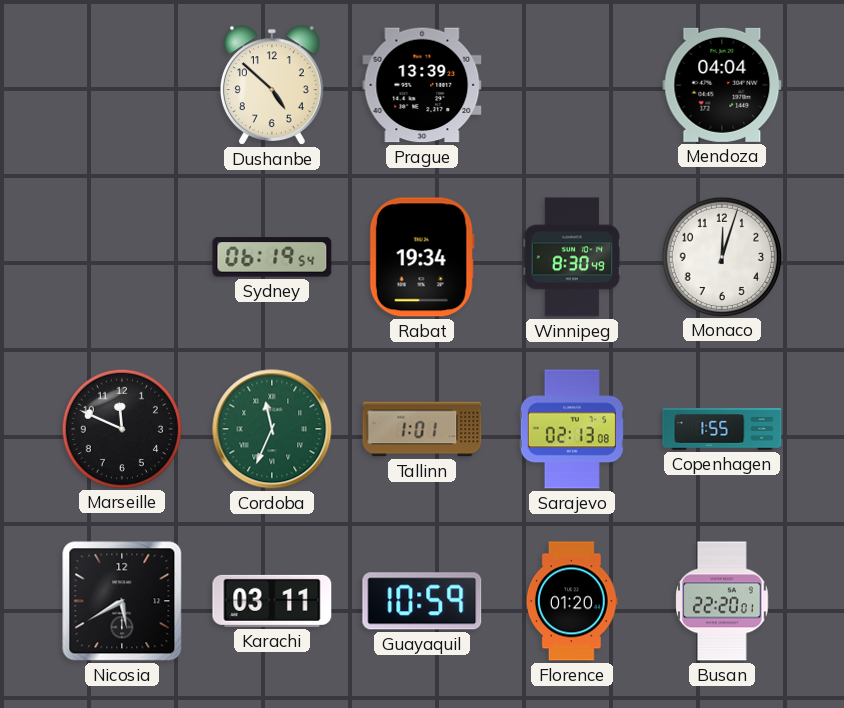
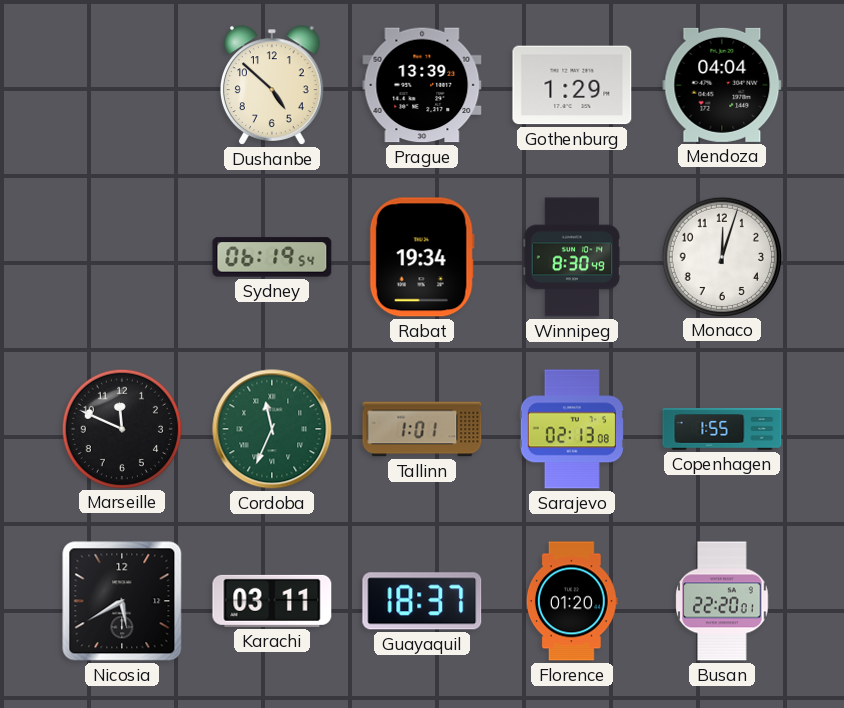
Gothenburg: none -> 1:29
Guayaquil: 10:59 -> 18:37
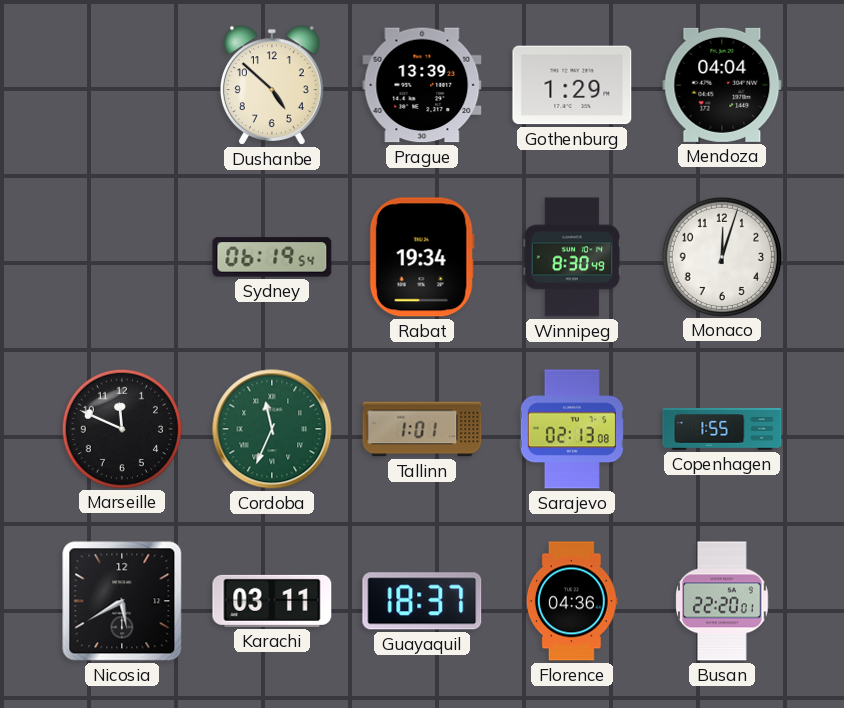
Florence: 01:20 -> 04:36
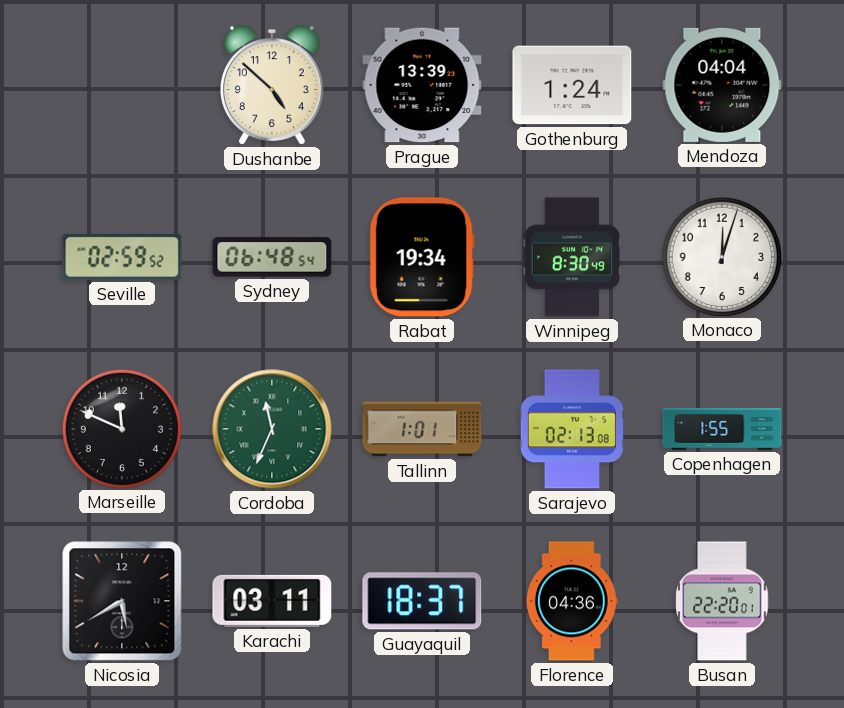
Gothenburg: 1:29 -> 1:24
Seville: none -> 02:59
Sydney: 06:19 -> 06:48
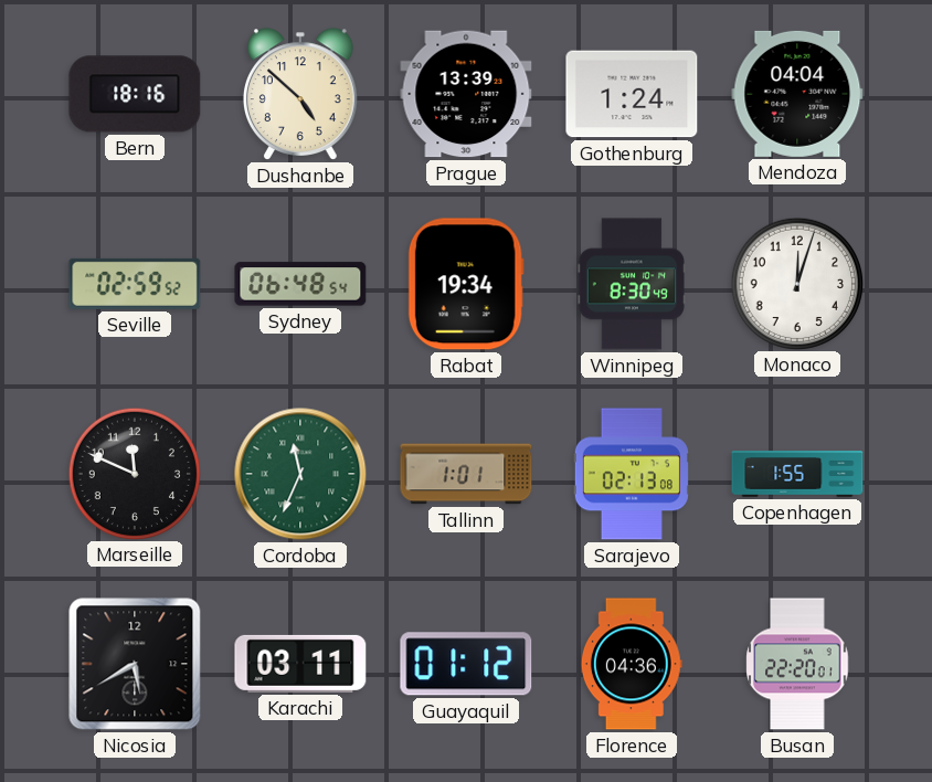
Bern: none -> 18:16
Guayaquil: 18:37 -> 01:12
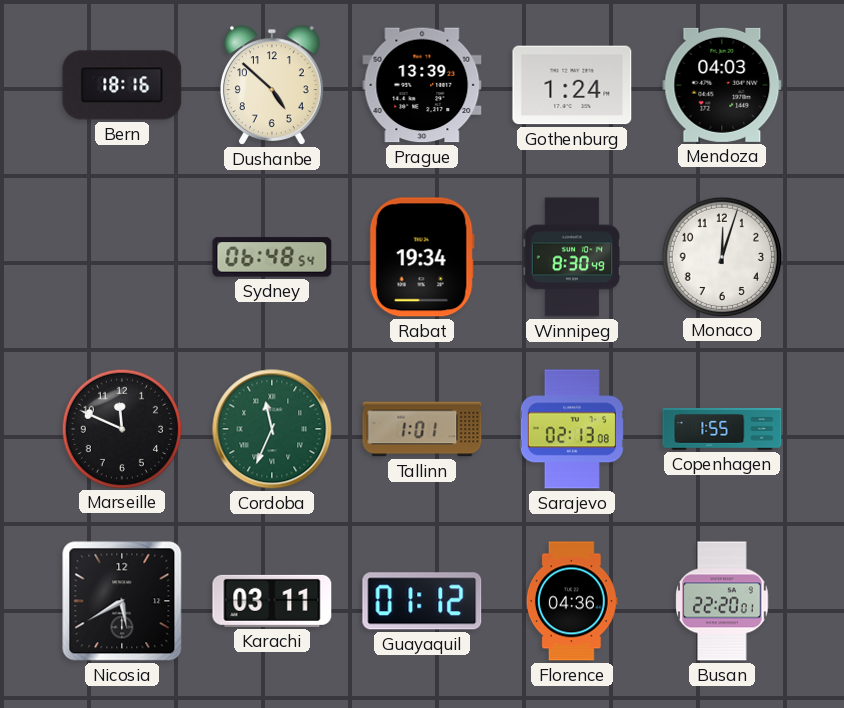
Mendoza: 04:04 -> 04:03
Seville: 02:59 -> none
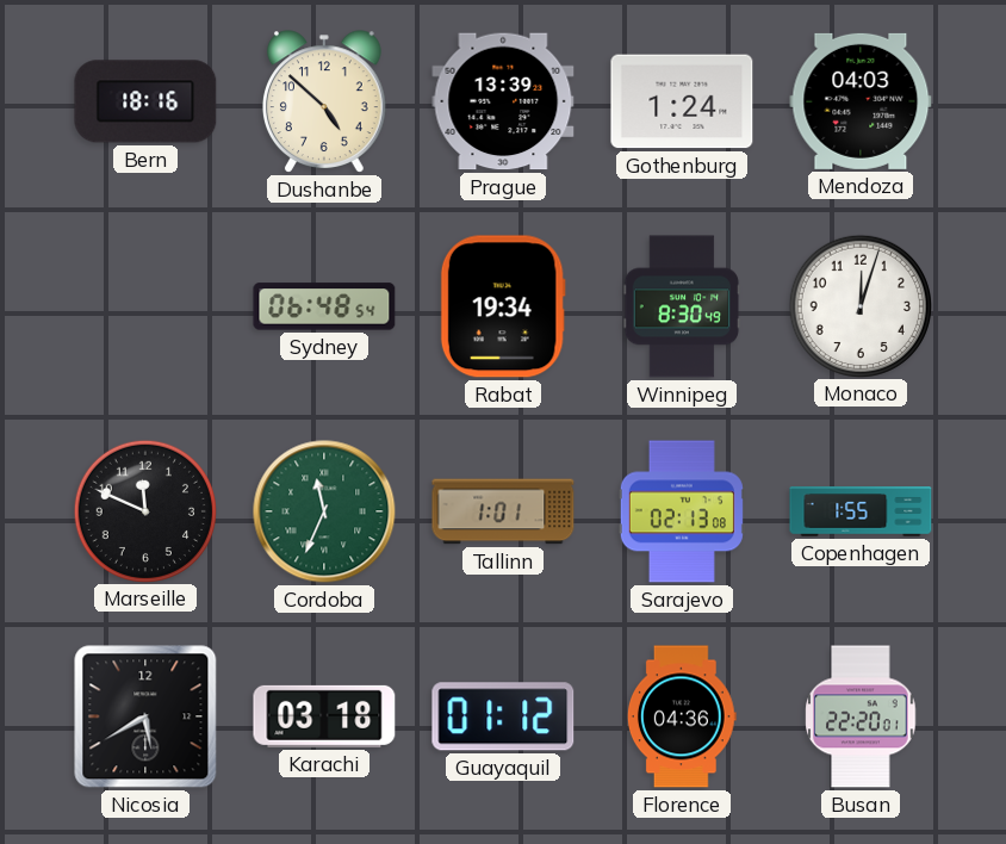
Karachi: 03:11 -> 03:18
